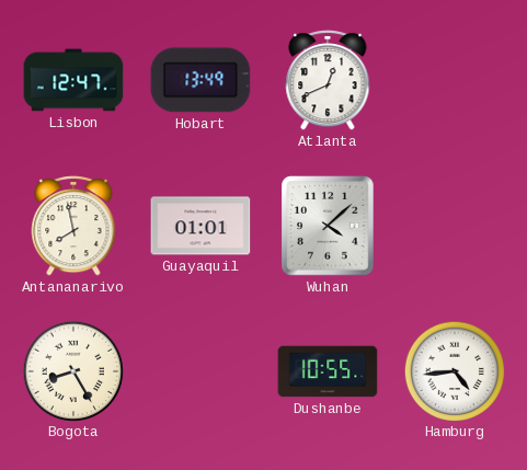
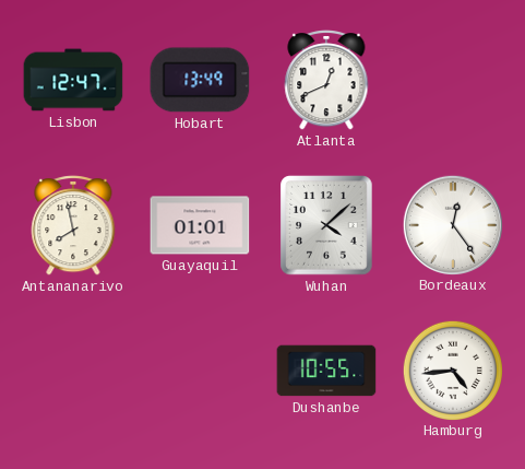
Bordeaux: none -> 12:24
Bogota: 8:25 -> none
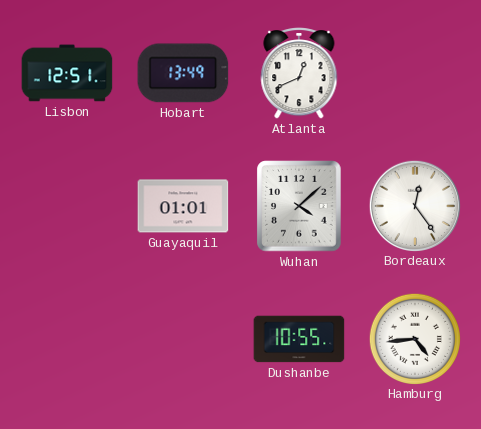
Lisbon: 12:47 -> 12:51
Antananarivo: 7:58 -> none
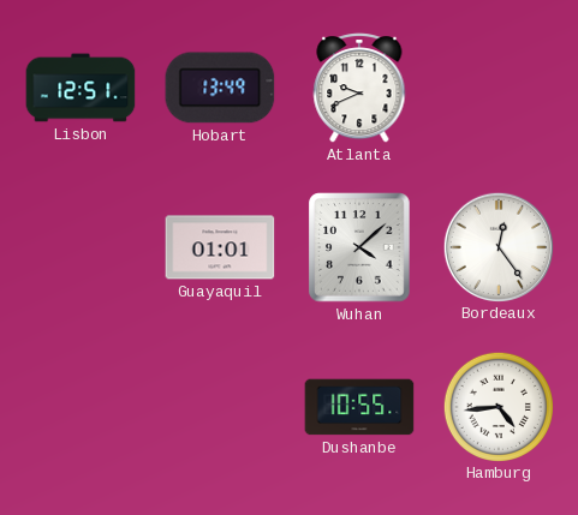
Atlanta: 12:41 -> 9:41
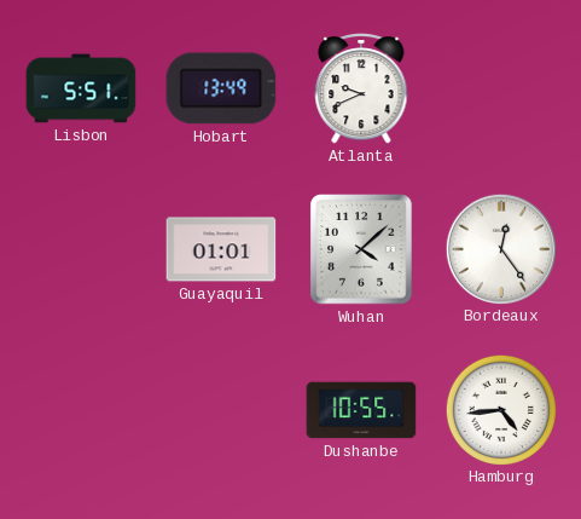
Lisbon: 12:51 -> 5:51
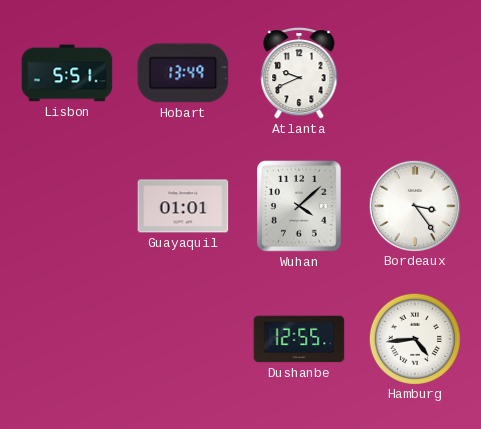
Bordeaux: 12:24 -> 3:24
Dushanbe: 10:55 -> 12:55
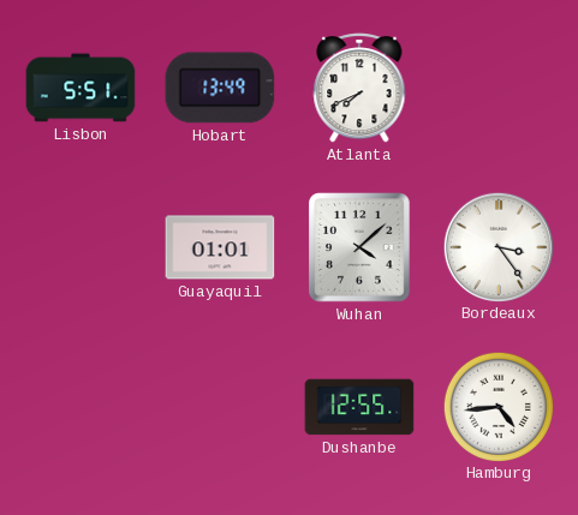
Atlanta: 9:41 -> 7:41
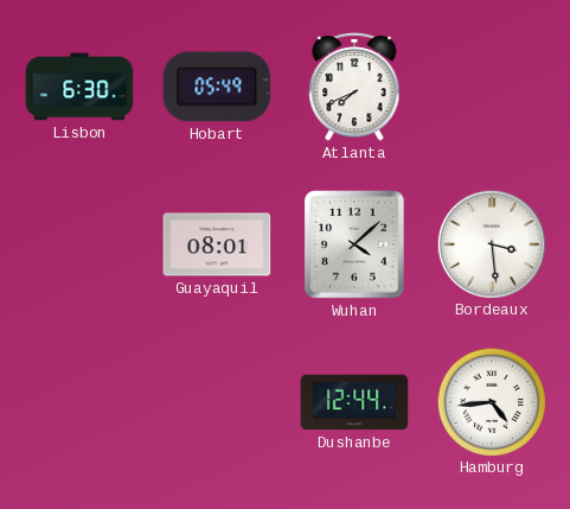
Lisbon: 5:51 -> 6:30
Hobart: 13:49 -> 05:49
Guayaquil: 01:01 -> 08:01
Bordeaux: 3:24 -> 3:29
Dushanbe: 12:55 -> 12:44
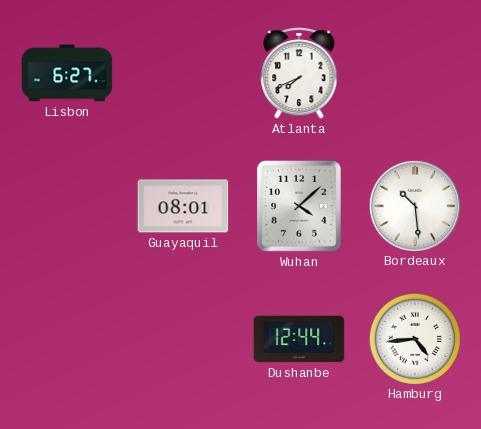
Lisbon: 6:30 -> 6:27
Hobart: 05:49 -> none
Bordeaux: 3:29 -> 10:29
